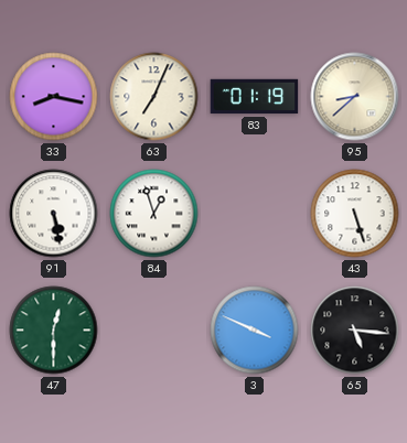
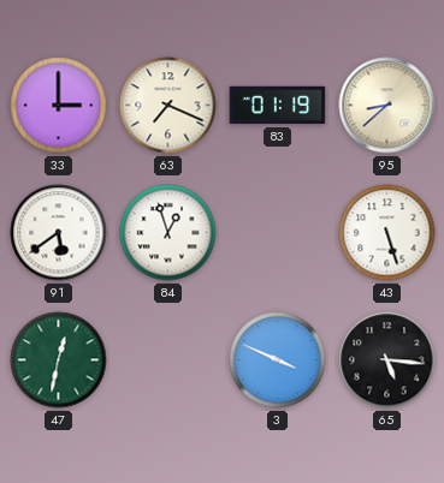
33: 8:17 -> 3:00
63: 7:04 -> 7:19
91: 5:28 -> 5:39
47: 12:30 -> 12:32
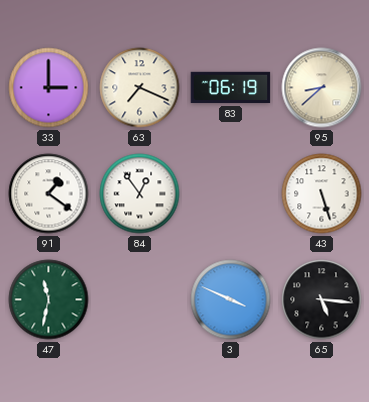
83: 01:19 -> 06:19
91: 5:39 -> 1:21
84: 12:57 -> 12:54
47: 12:32 -> 11:32
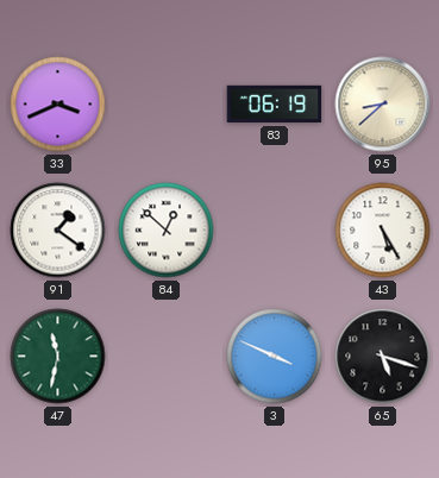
33: 3:00 -> 3:41
63: 7:19 -> none
84: 12:54 -> 12:52
43: 5:27 -> 5:25
65: 5:16 -> 5:18
